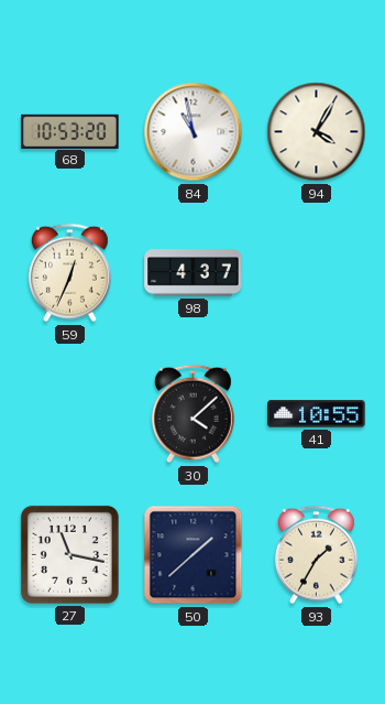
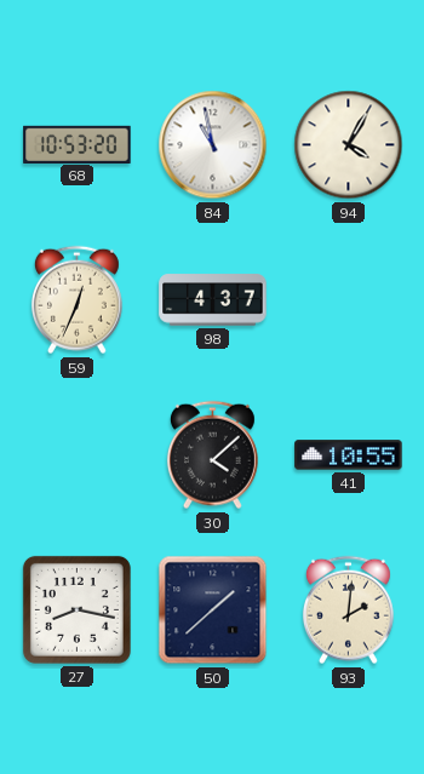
27: 11:17 -> 8:17
93: 1:35 -> 2:01
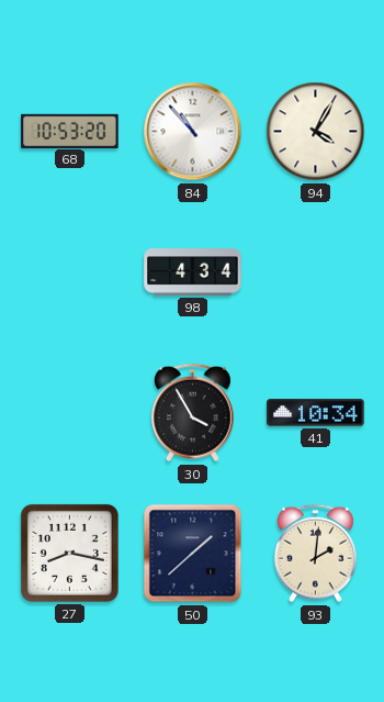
84: 10:58 -> 10:53
59: 12:34 -> none
98: 4:37 -> 4:34
30: 4:08 -> 3:55
41: 10:55 -> 10:34
